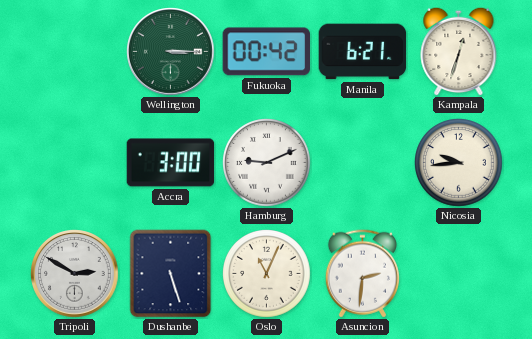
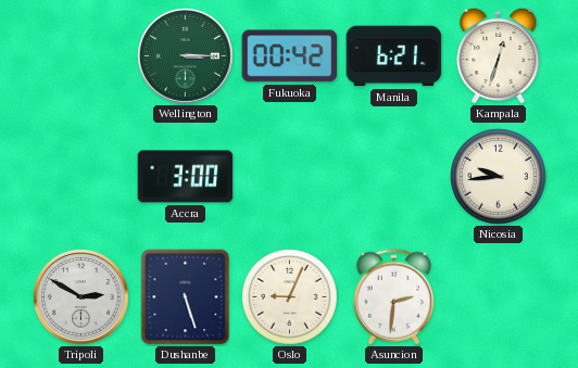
Hamburg: 9:11 -> none
Oslo: 11:04 -> 9:04
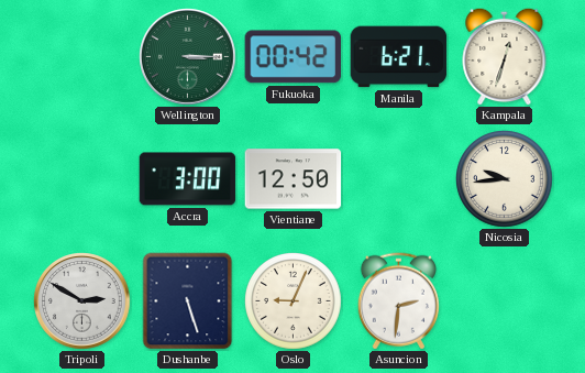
Vientiane: none -> 12:50
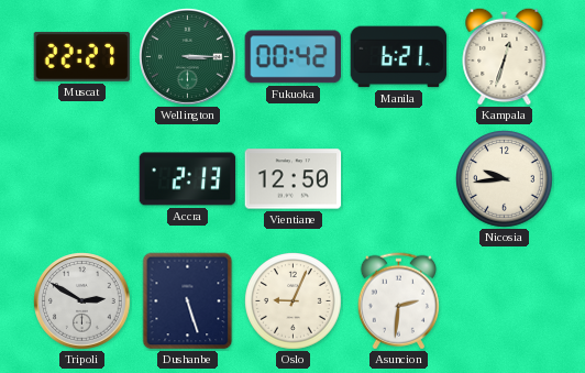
Muscat: none -> 22:27
Accra: 3:00 -> 2:13
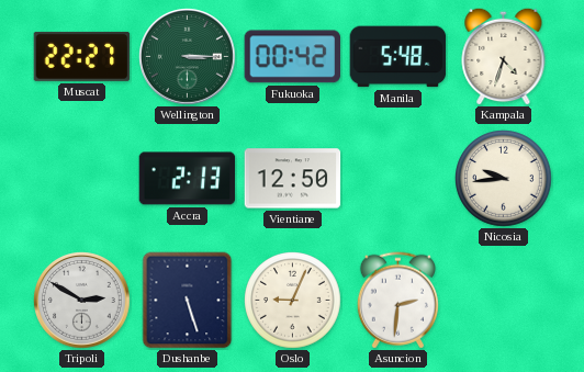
Manila: 6:21 -> 5:48
Kampala: 12:33 -> 4:33
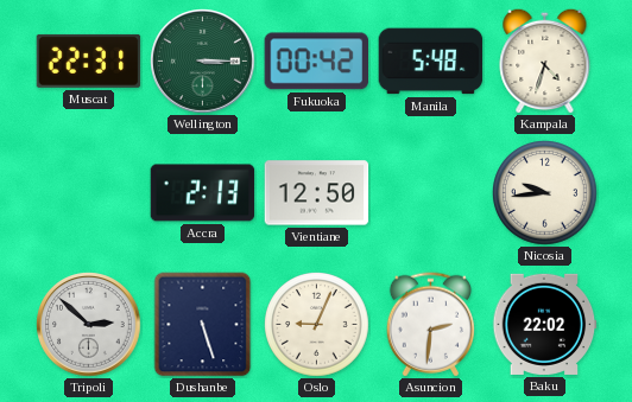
Muscat: 22:27 -> 22:31
Tripoli: 2:50 -> 2:52
Baku: none -> 22:02
